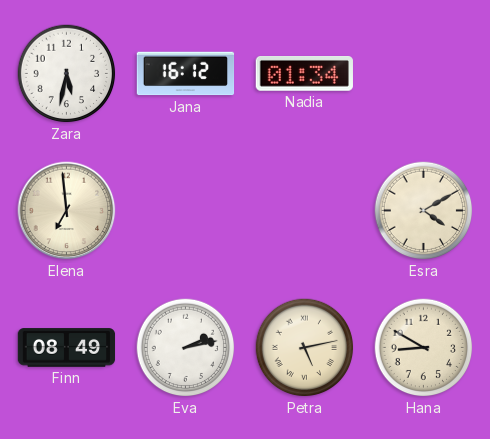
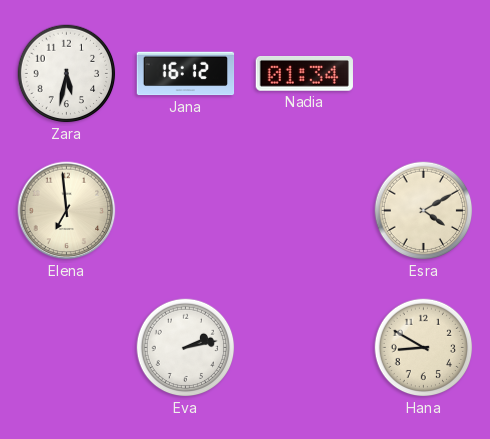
Finn: 08:49 -> none
Petra: 5:13 -> none
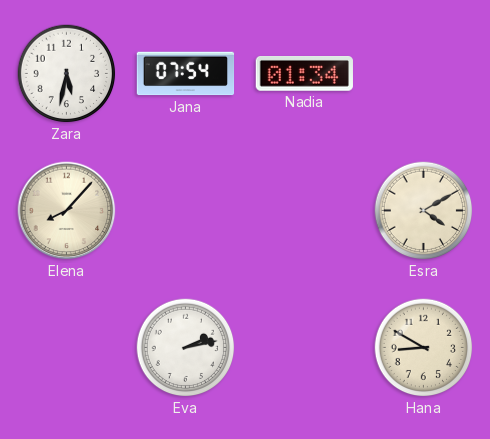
Jana: 16:12 -> 07:54
Elena: 6:59 -> 8:07
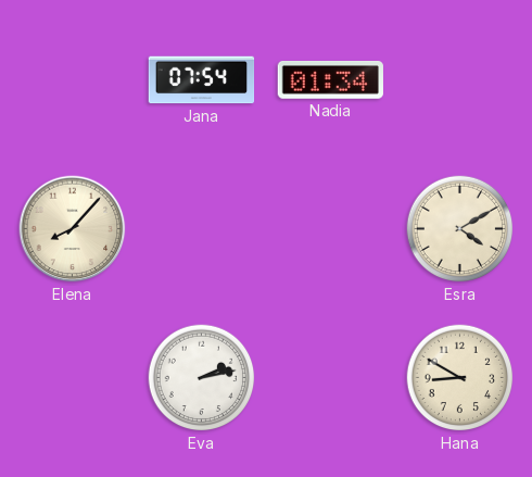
Zara: 5:32 -> none
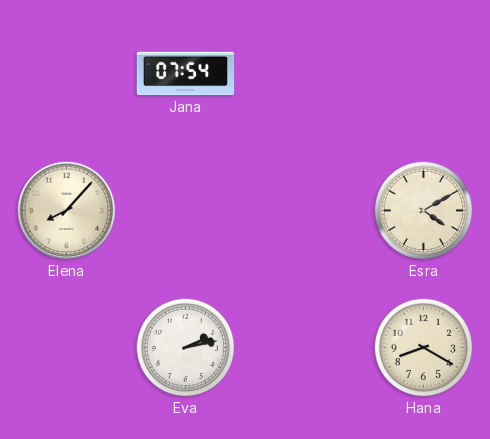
Nadia: 01:34 -> none
Hana: 8:50 -> 8:20
